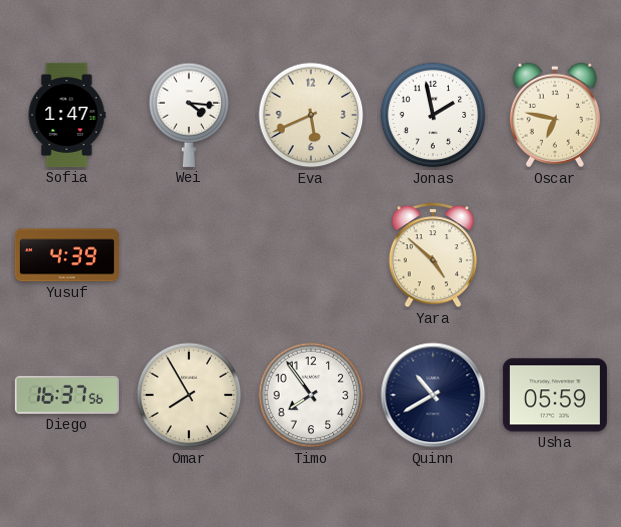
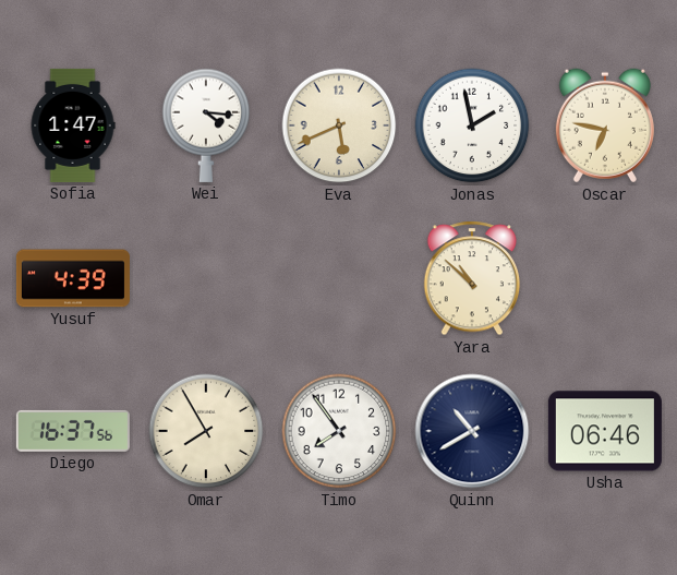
Yara: 4:52 -> 10:52
Usha: 05:59 -> 06:46
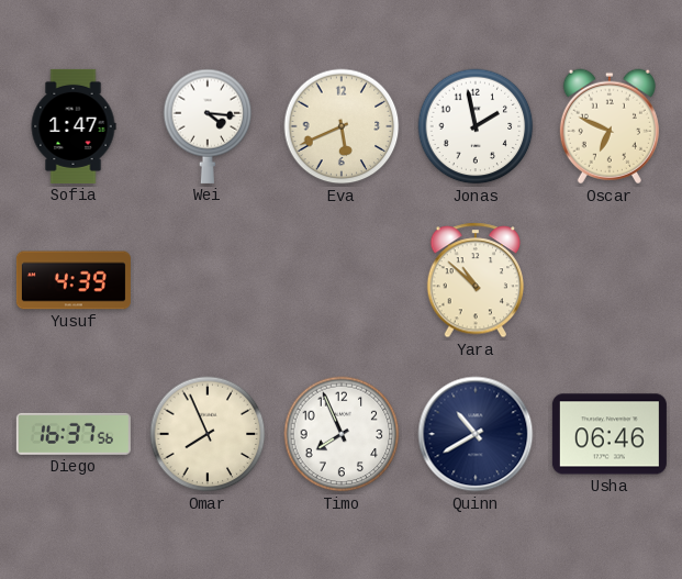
Oscar: 6:47 -> 6:49
Omar: 7:55 -> 7:56
Timo: 7:54 -> 7:56
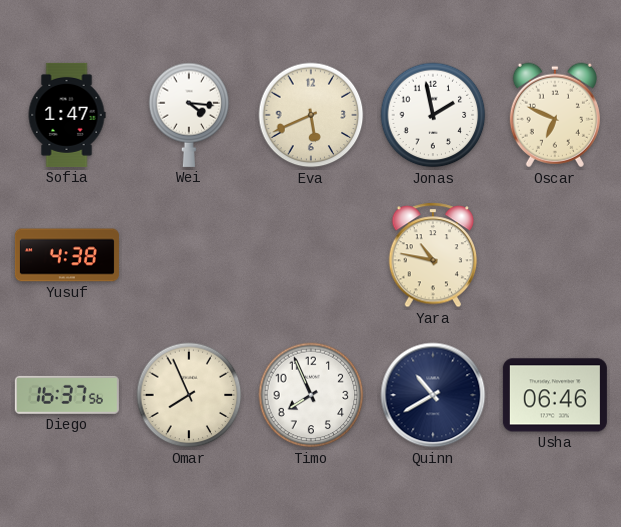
Yusuf: 4:39 -> 4:38
Yara: 10:52 -> 10:47
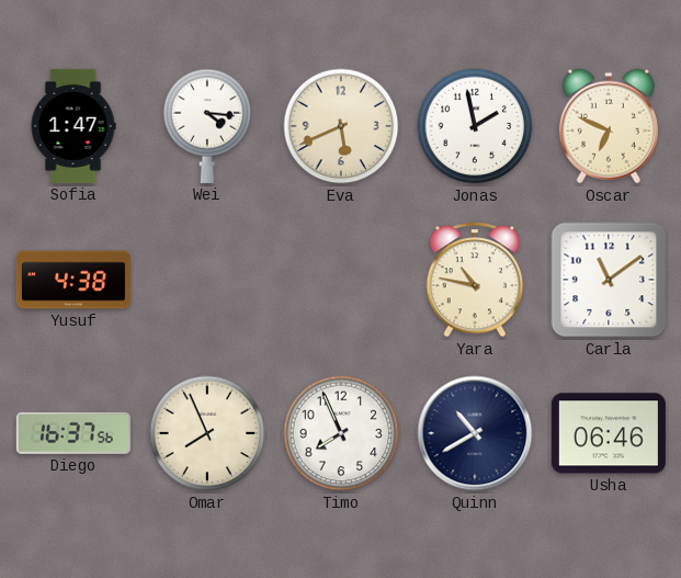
Carla: none -> 11:09
